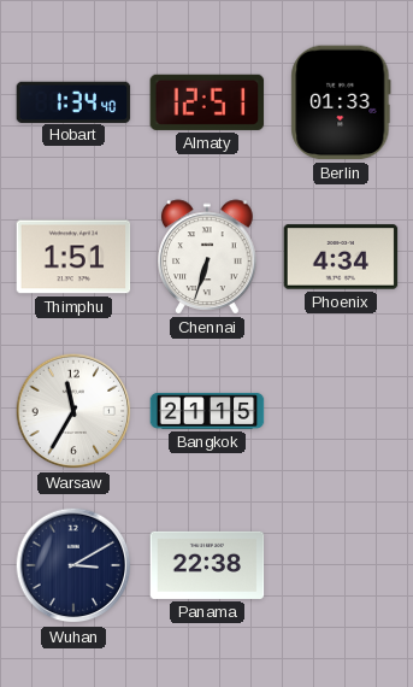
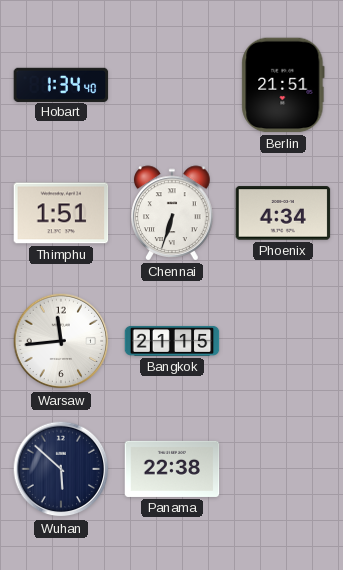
Almaty: 12:51 -> none
Berlin: 01:33 -> 21:51
Warsaw: 11:35 -> 11:44
Wuhan: 3:10 -> 5:52
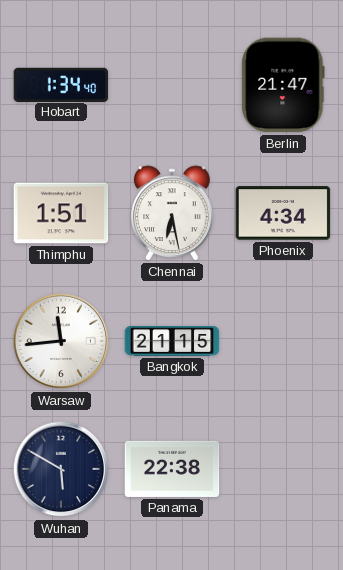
Berlin: 21:51 -> 21:47
Chennai: 6:33 -> 6:28
Wuhan: 5:52 -> 5:50
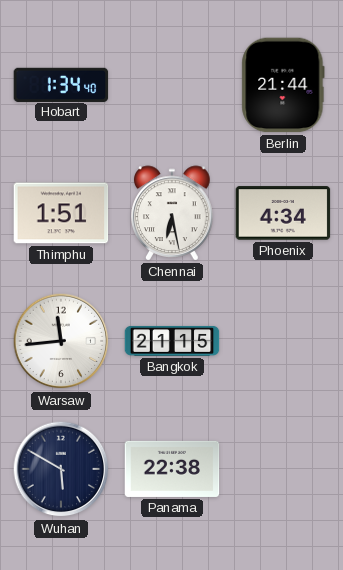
Berlin: 21:47 -> 21:44
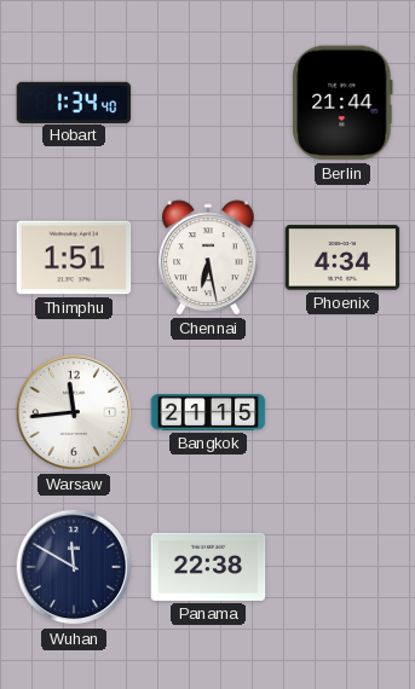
Wuhan: 5:50 -> 11:50
